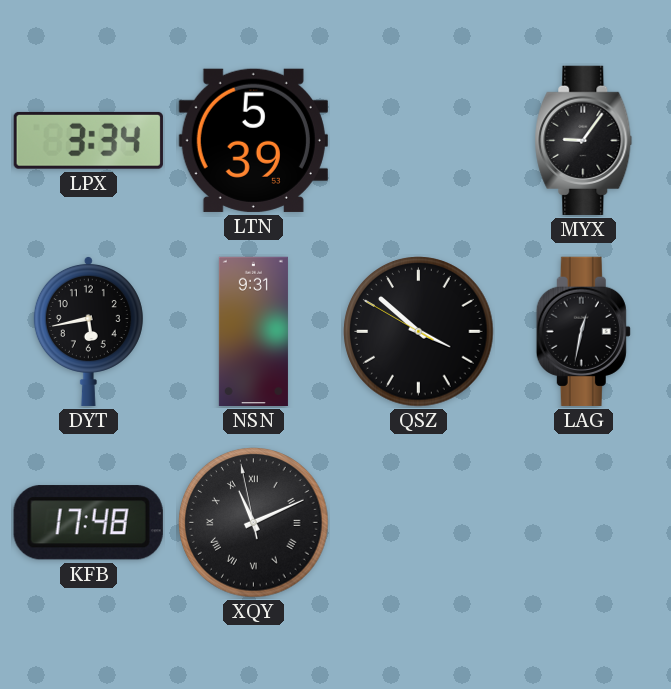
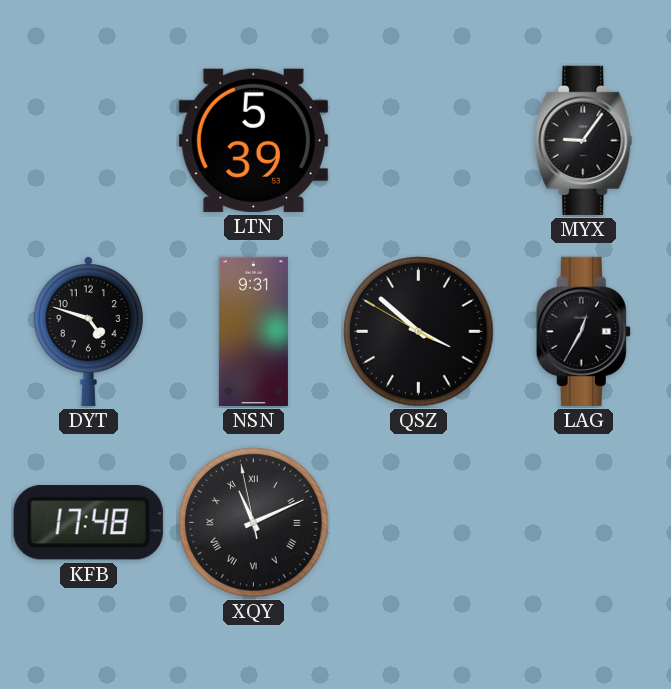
LPX: 3:34 -> none
DYT: 5:43 -> 4:48
LAG: 12:32 -> 12:35
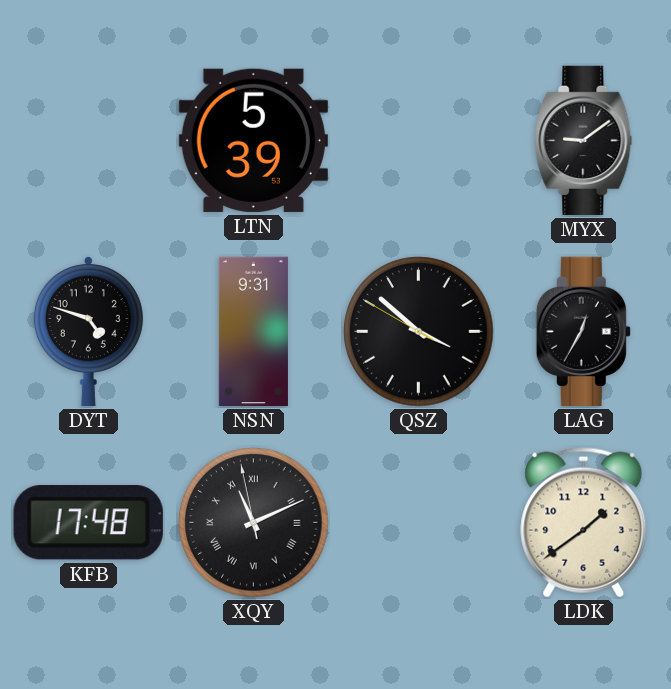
MYX: 9:06 -> 9:09
LDK: none -> 1:39
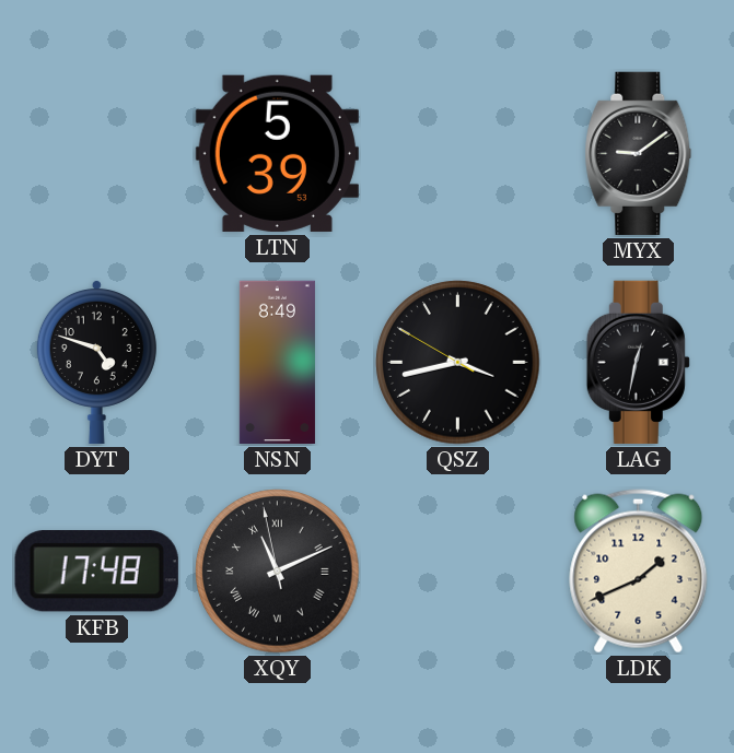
NSN: 9:31 -> 8:49
QSZ: 3:51 -> 3:42
LAG: 12:35 -> 12:32
LDK: 1:39 -> 1:41
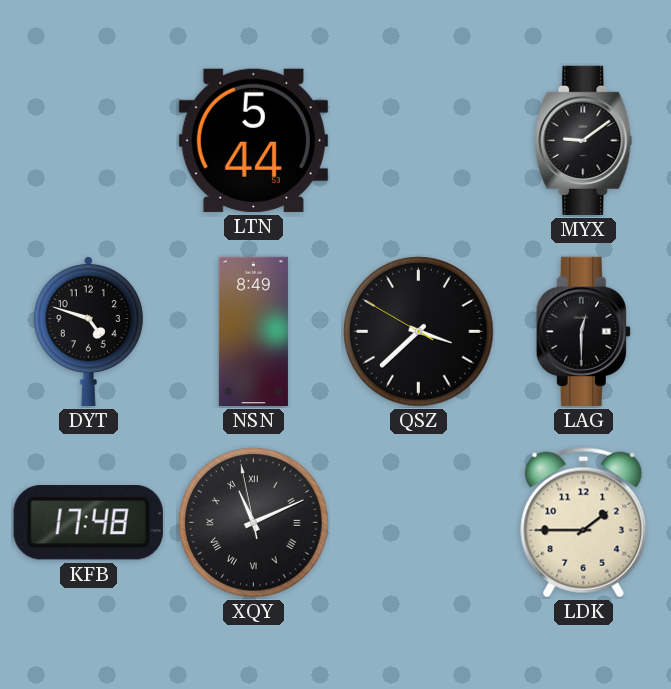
LTN: 5:39 -> 5:44
QSZ: 3:42 -> 3:37
LAG: 12:32 -> 12:30
LDK: 1:41 -> 1:45
